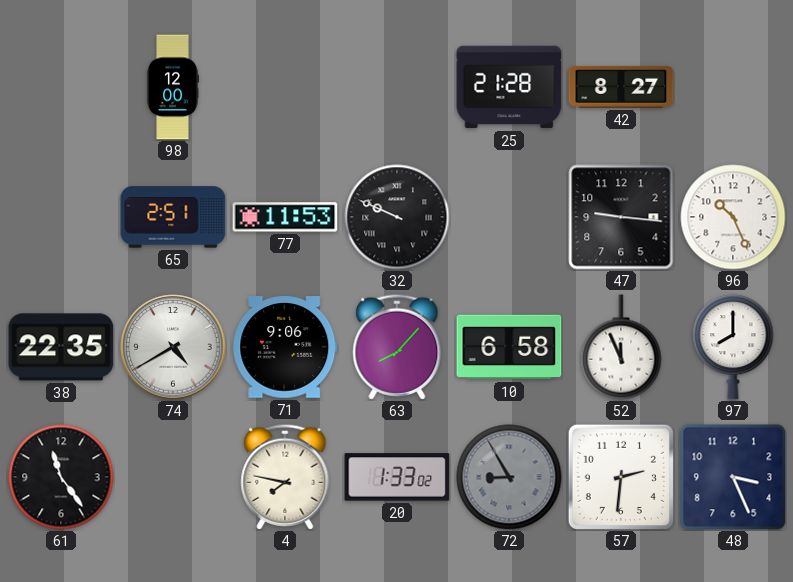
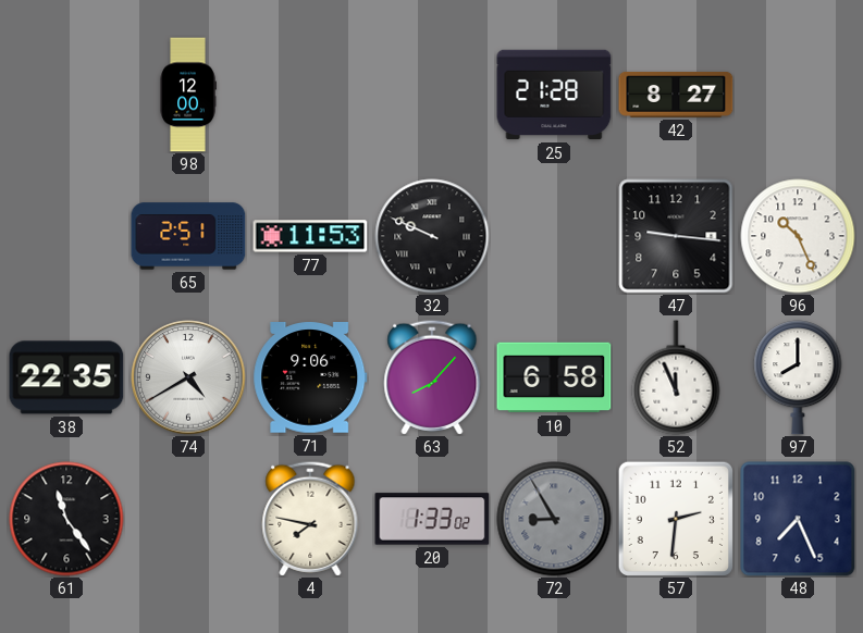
48: 3:26 -> 7:26
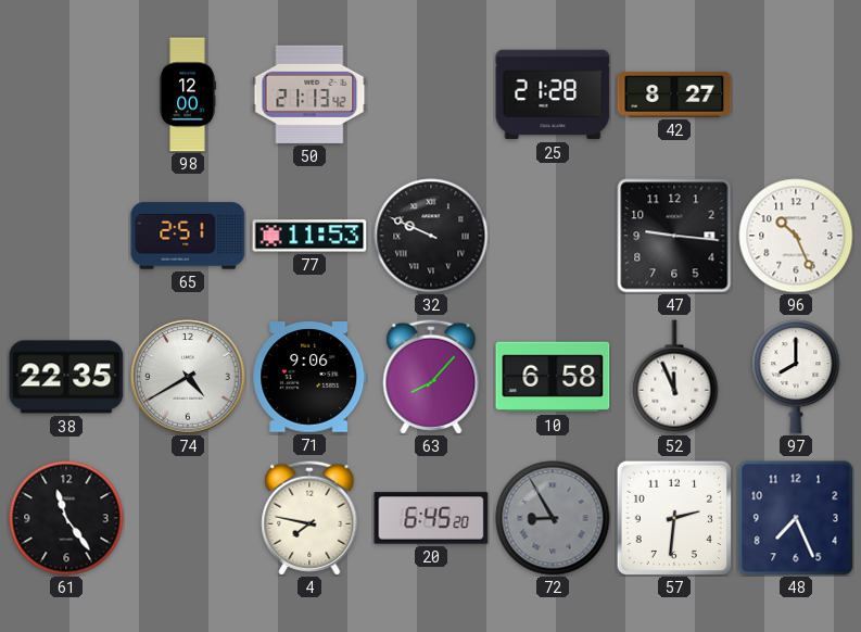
50: none -> 21:13
20: 1:33 -> 6:45
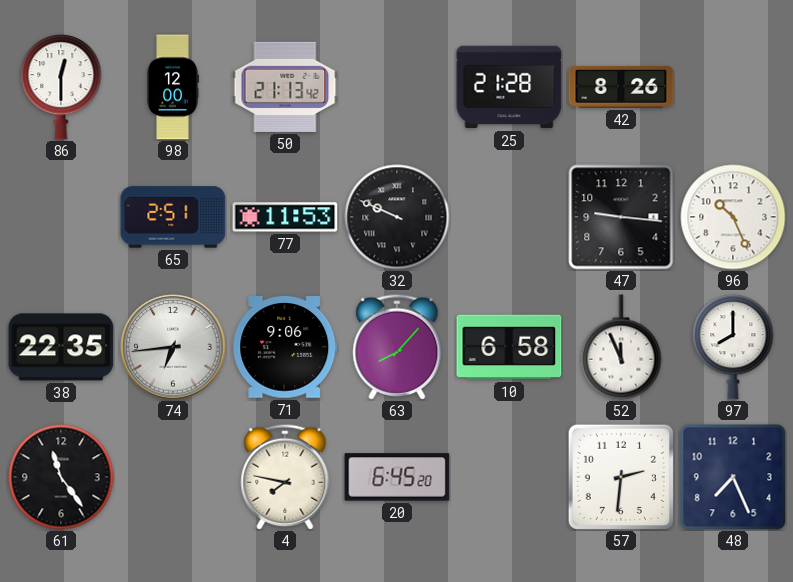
86: none -> 12:30
42: 8:27 -> 8:26
74: 4:40 -> 6:44
72: 8:55 -> none
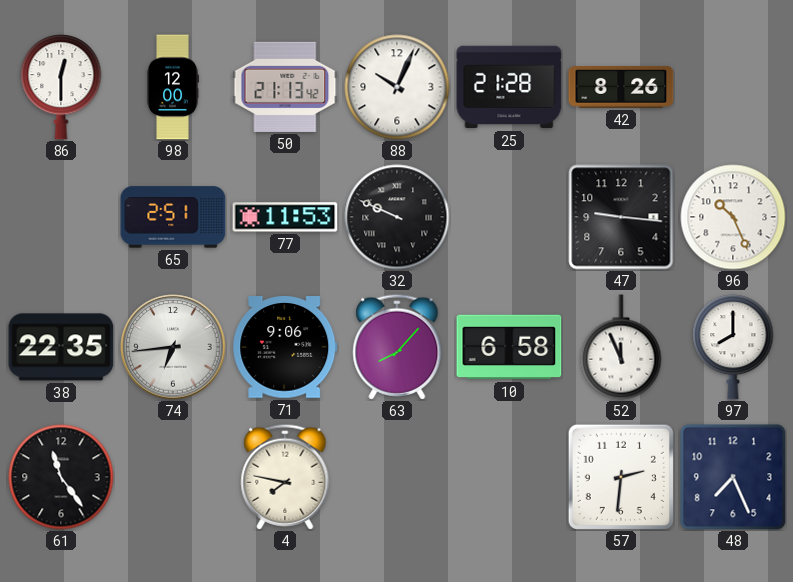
88: none -> 10:04
20: 6:45 -> none
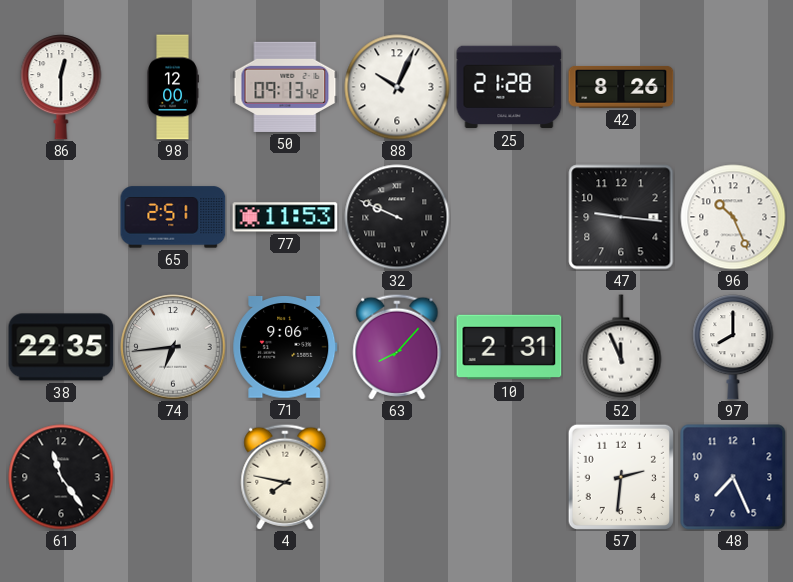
50: 21:13 -> 09:13
10: 6:58 -> 2:31
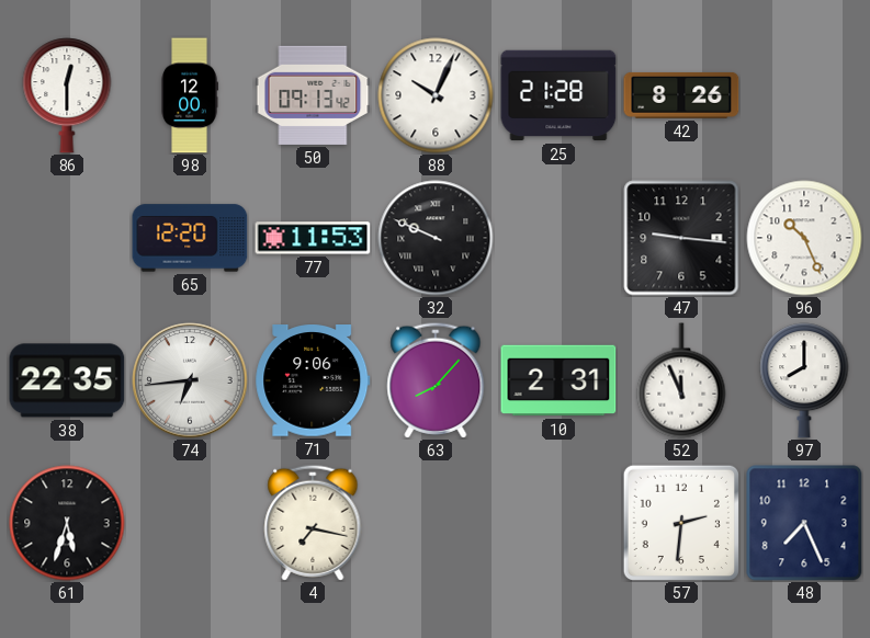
65: 2:51 -> 12:20
61: 11:24 -> 5:33
4: 7:47 -> 7:17
